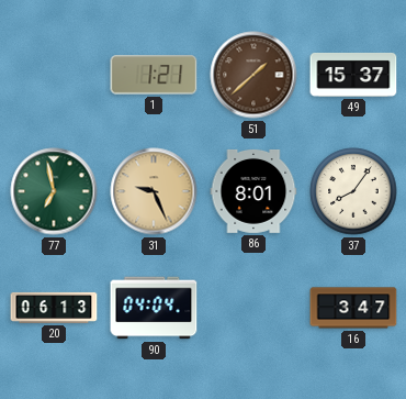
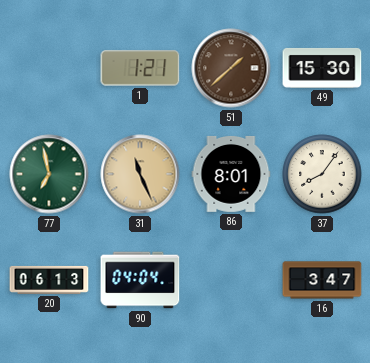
49: 15:37 -> 15:30
31: 9:26 -> 11:26
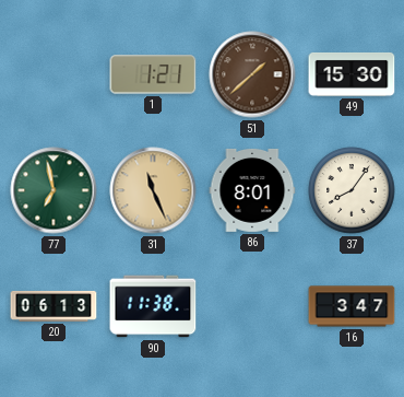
90: 04:04 -> 11:38
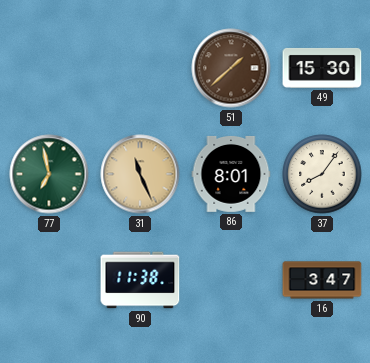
1: 1:21 -> none
20: 06:13 -> none
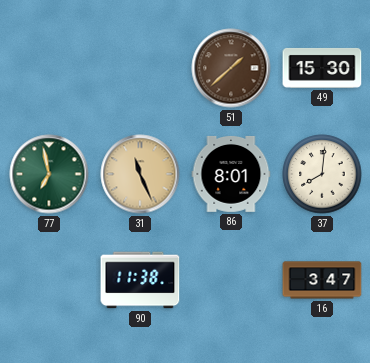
37: 8:06 -> 8:01
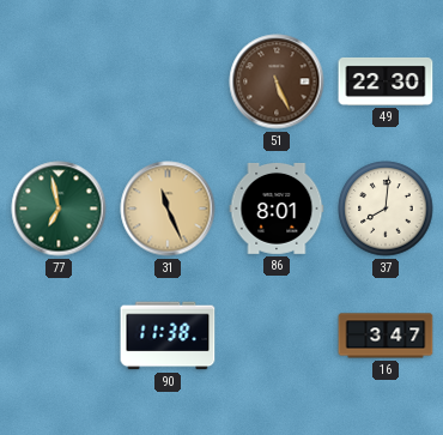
51: 1:38 -> 5:26
49: 15:30 -> 22:30
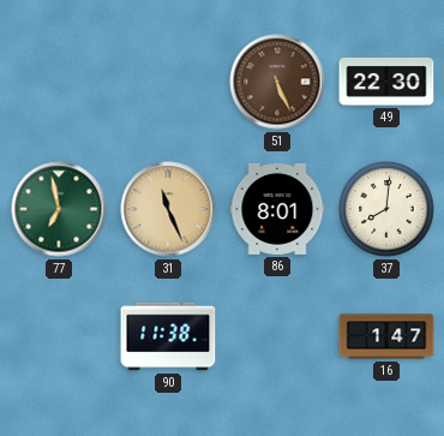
16: 3:47 -> 1:47
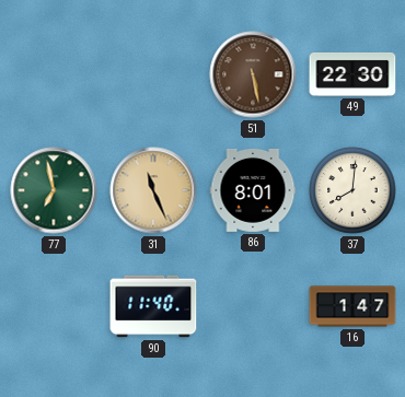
51: 5:26 -> 5:28
90: 11:38 -> 11:40
